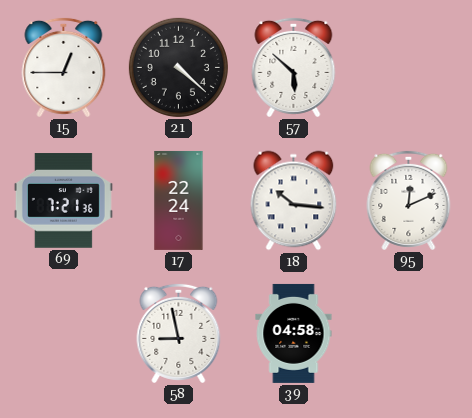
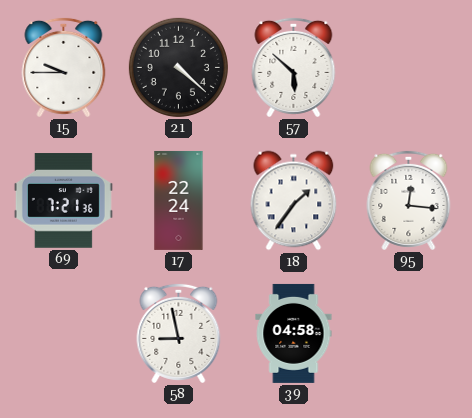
15: 12:45 -> 9:45
18: 10:16 -> 1:36
95: 12:11 -> 12:16
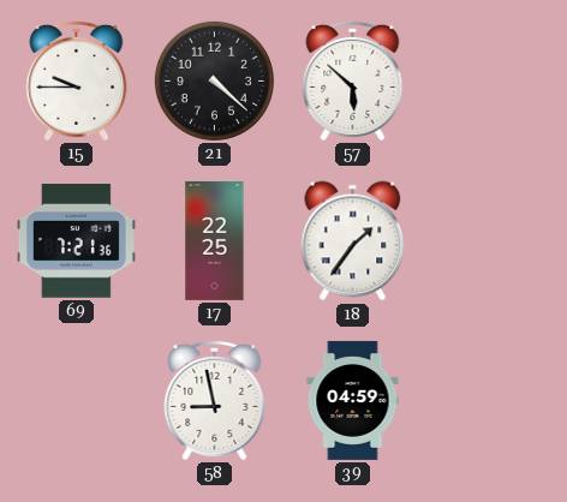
17: 22:24 -> 22:25
95: 12:16 -> none
39: 04:58 -> 04:59
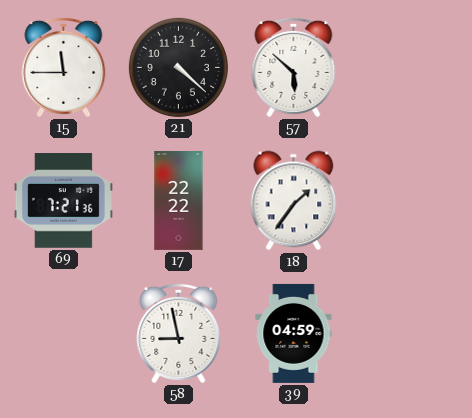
15: 9:45 -> 11:45
17: 22:25 -> 22:22
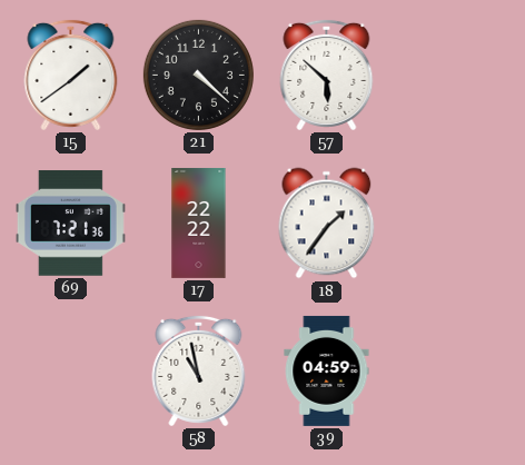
15: 11:45 -> 1:39
58: 8:58 -> 10:58
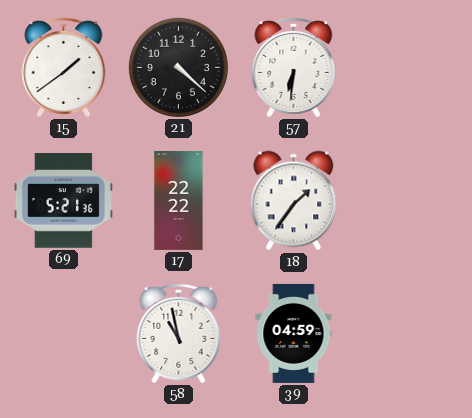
57: 5:52 -> 6:31
69: 7:21 -> 5:21
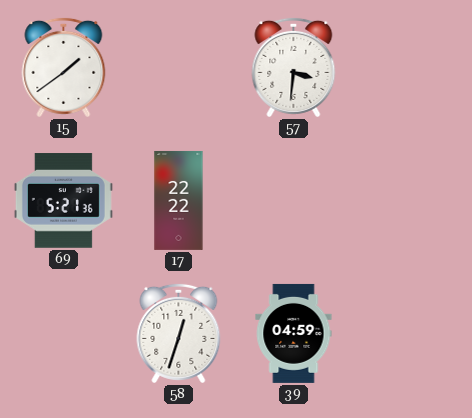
21: 4:22 -> none
57: 6:31 -> 3:31
18: 1:36 -> none
58: 10:58 -> 12:33
